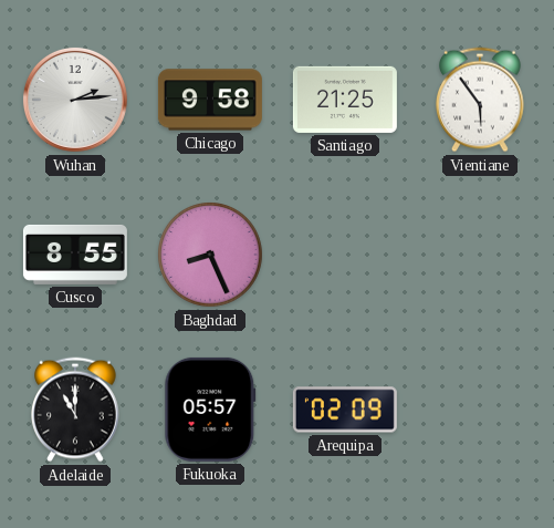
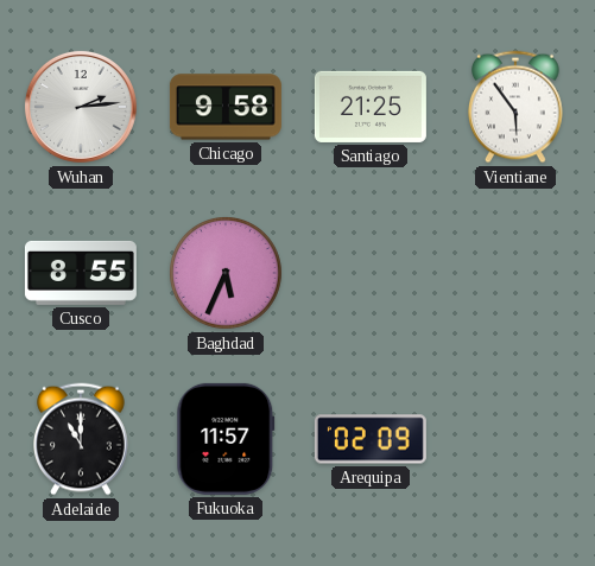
Baghdad: 8:26 -> 5:34
Fukuoka: 05:57 -> 11:57
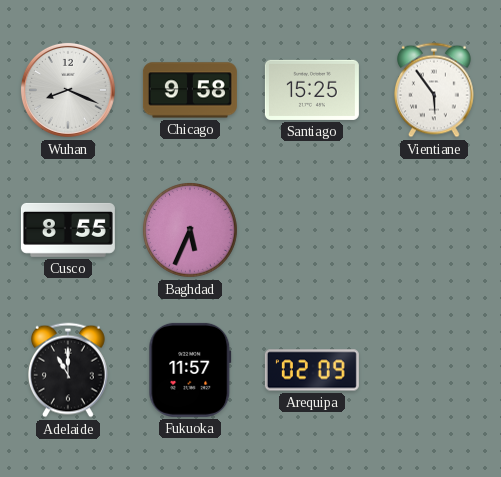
Wuhan: 2:14 -> 8:19
Santiago: 21:25 -> 15:25
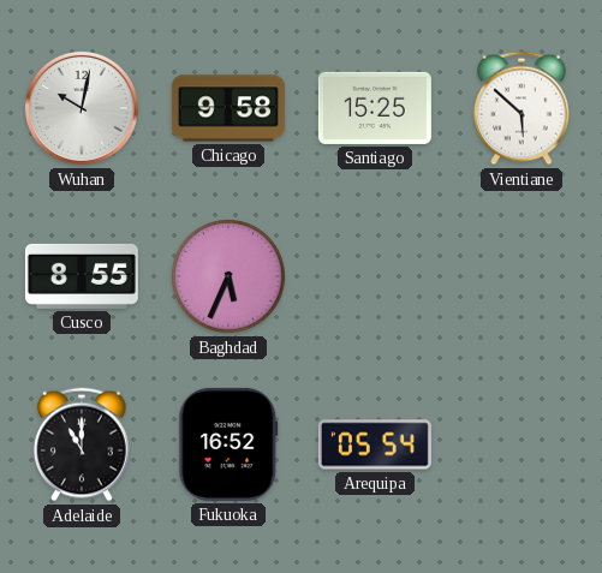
Wuhan: 8:19 -> 10:02
Vientiane: 5:54 -> 5:52
Fukuoka: 11:57 -> 16:52
Arequipa: 02:09 -> 05:54
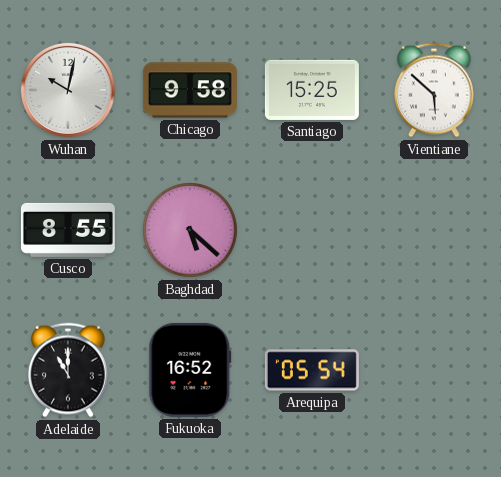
Baghdad: 5:34 -> 5:22
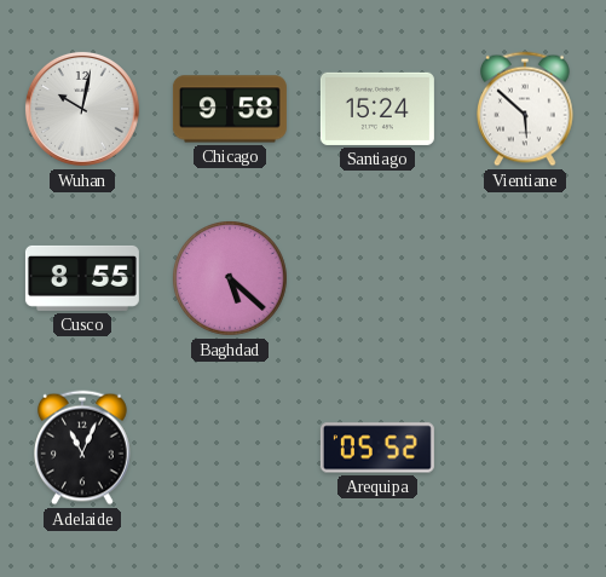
Santiago: 15:25 -> 15:24
Adelaide: 11:00 -> 11:04
Fukuoka: 16:52 -> none
Arequipa: 05:54 -> 05:52
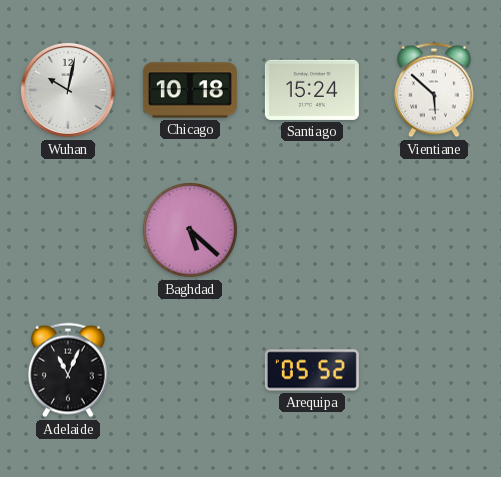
Chicago: 9:58 -> 10:18
Cusco: 8:55 -> none
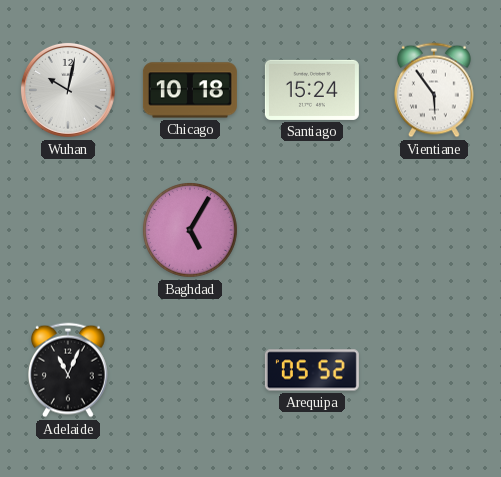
Vientiane: 5:52 -> 5:54
Baghdad: 5:22 -> 5:05
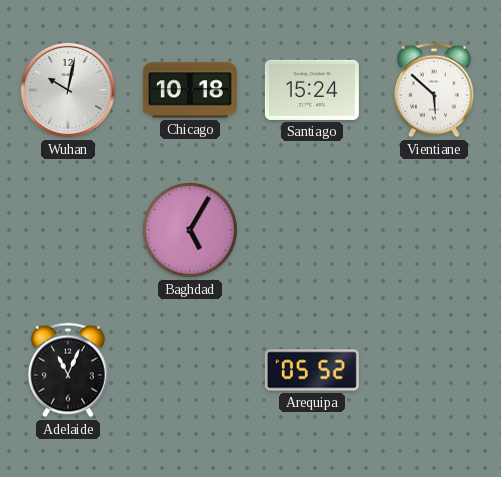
Vientiane: 5:54 -> 5:52
